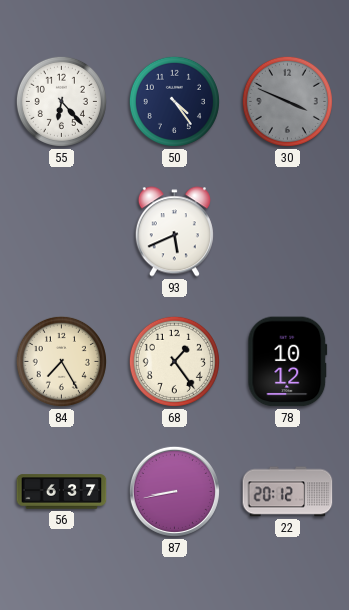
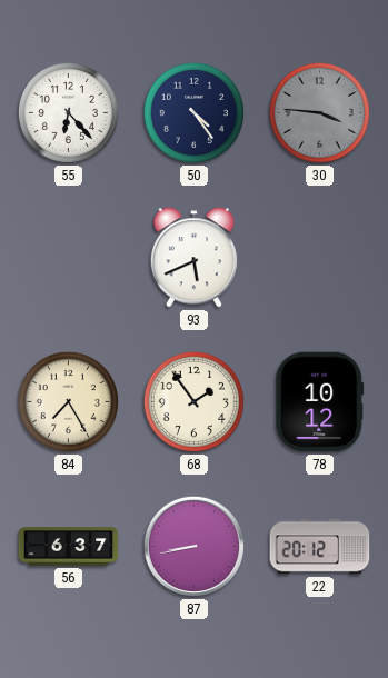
30: 3:49 -> 3:46
68: 1:24 -> 1:54
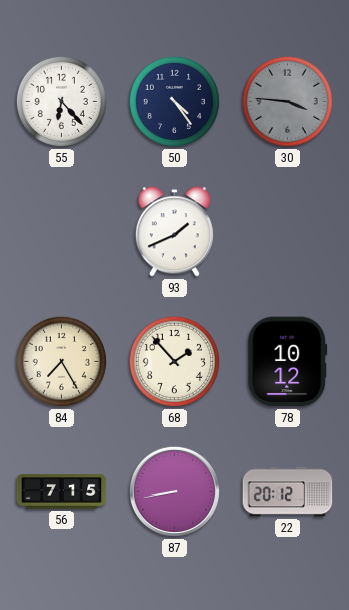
93: 5:41 -> 1:41
68: 1:54 -> 1:53
56: 6:37 -> 7:15
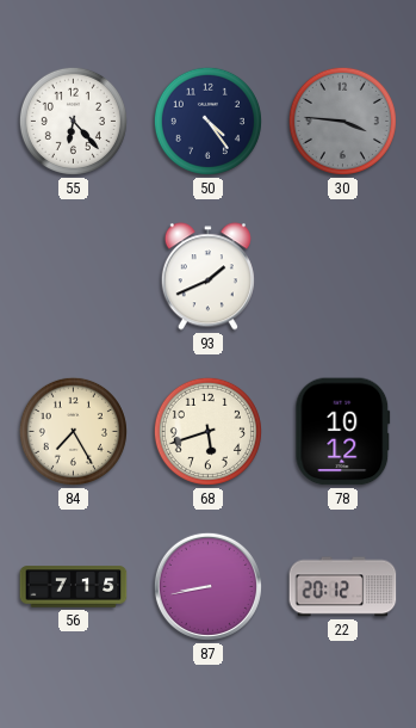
68: 1:53 -> 5:42
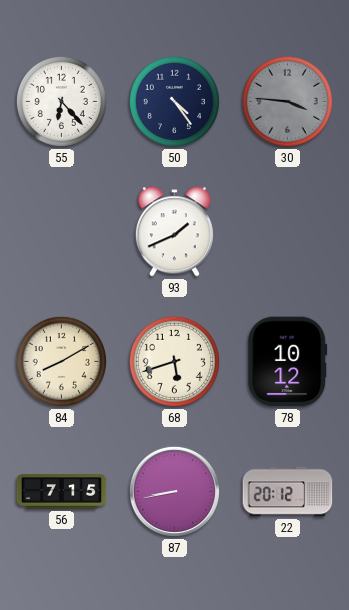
84: 7:25 -> 8:10
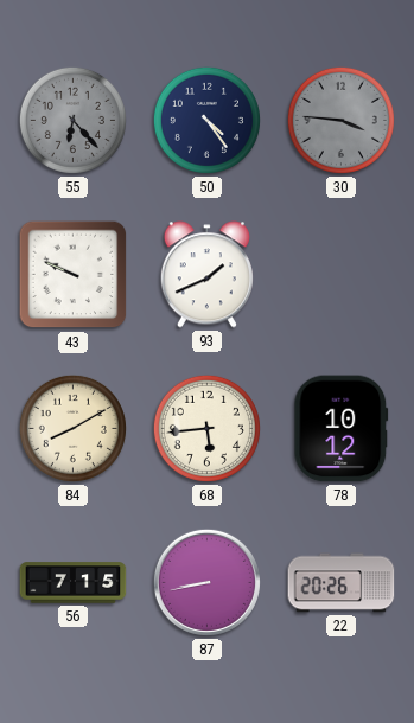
55 dial: white -> grey
43: none -> 9:49
68: 5:42 -> 5:44
22: 20:12 -> 20:26
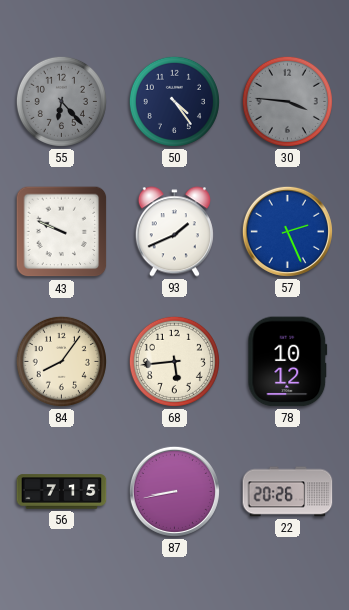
57: none -> 2:26
84: 8:10 -> 8:06
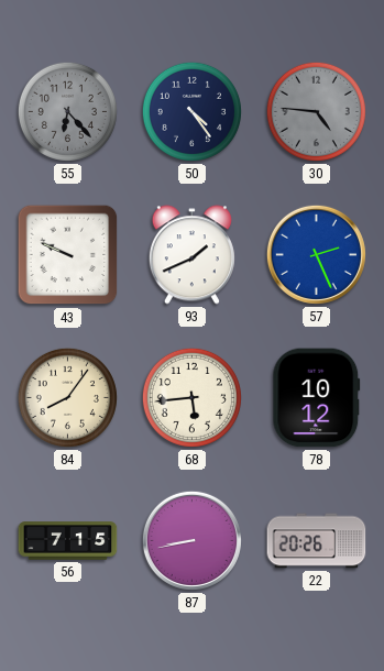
30: 3:46 -> 4:46
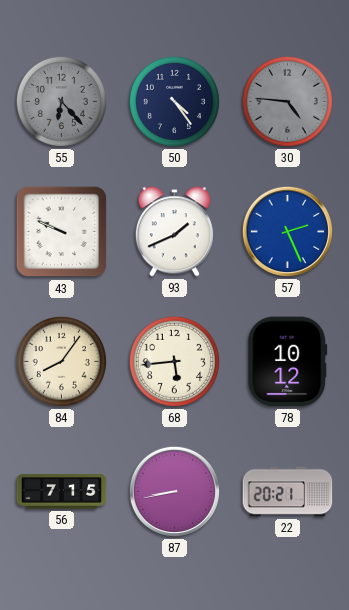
22: 20:26 -> 20:21
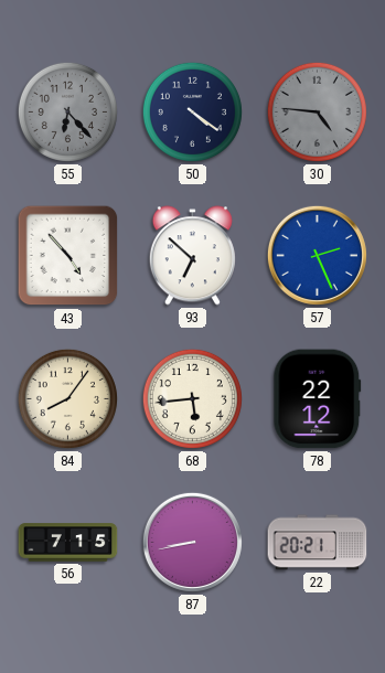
50: 4:24 -> 4:21
43: 9:49 -> 4:53
93: 1:41 -> 6:52
78: 10:12 -> 22:12
